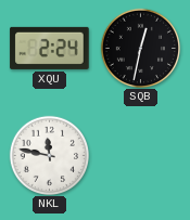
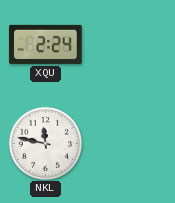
SQB: 12:32 -> none
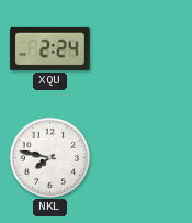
NKL: 11:47 -> 7:47
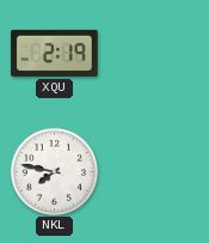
XQU: 2:24 -> 2:19
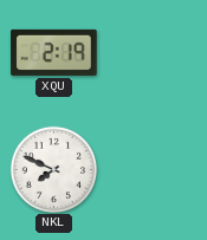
NKL: 7:47 -> 7:49
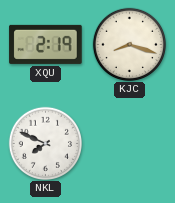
KJC: none -> 8:18
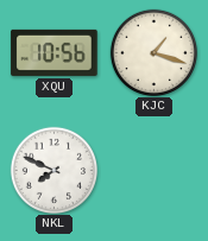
XQU: 2:19 -> 10:56
KJC: 8:18 -> 1:18
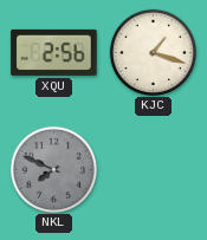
XQU: 10:56 -> 2:56
NKL dial: white -> grey
